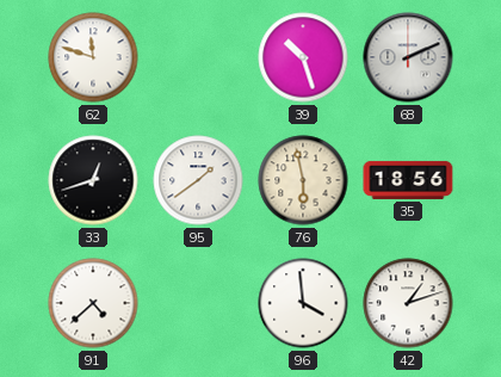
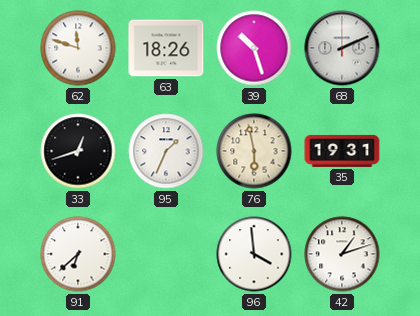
63: none -> 18:26
95: 1:39 -> 1:34
35: 18:56 -> 19:31
91: 4:38 -> 6:38
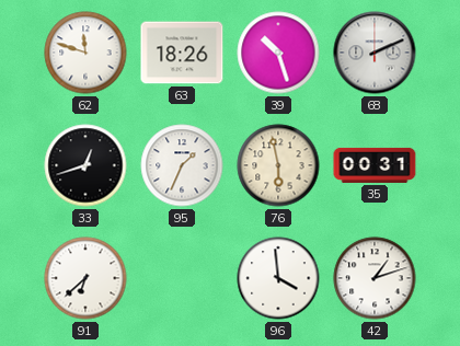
35: 19:31 -> 00:31
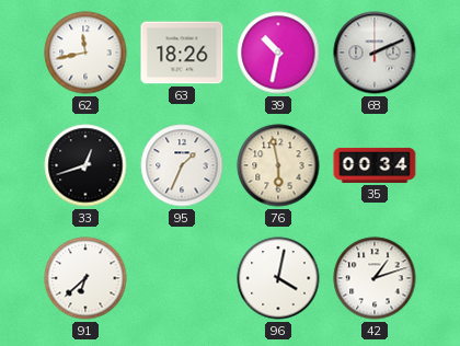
62: 11:48 -> 11:43
39: 10:27 -> 10:32
35: 00:31 -> 00:34
96: 3:59 -> 4:02
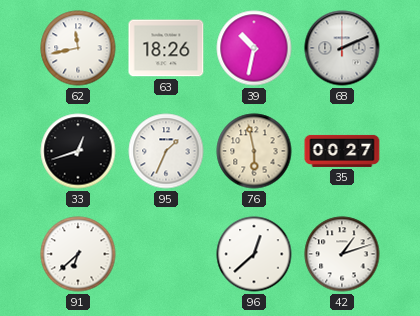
35: 00:34 -> 00:27
96: 4:02 -> 12:38
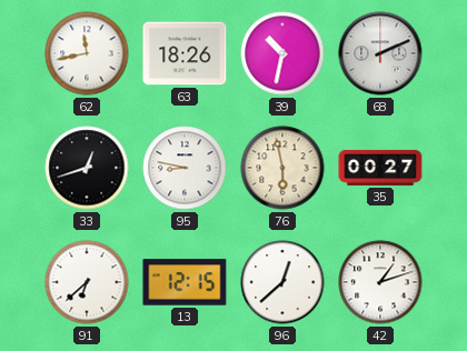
95: 1:34 -> 8:47
13: none -> 12:15
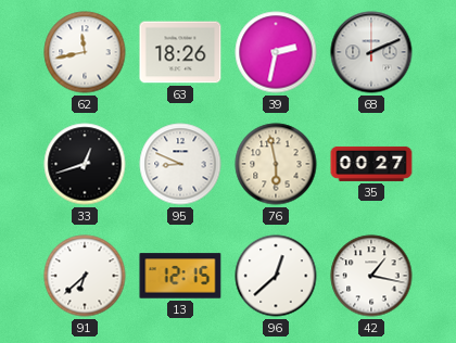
39: 10:32 -> 2:32
95: 8:47 -> 8:49
42: 1:12 -> 1:17
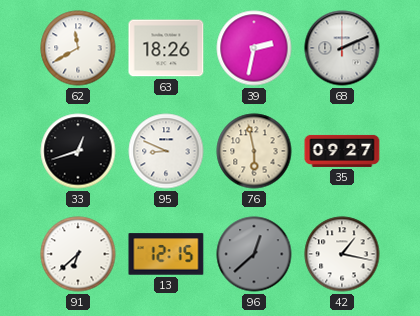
62: 11:43 -> 11:40
35: 00:27 -> 09:27
96 dial: white -> grey
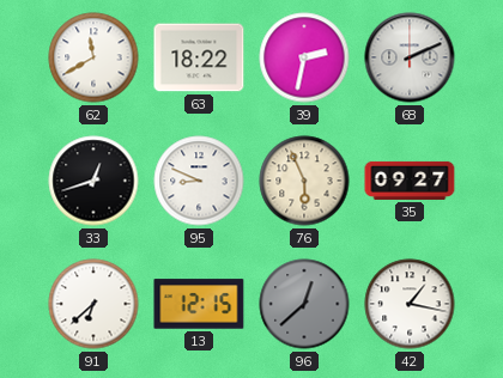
63: 18:26 -> 18:22
76: 5:58 -> 5:56
